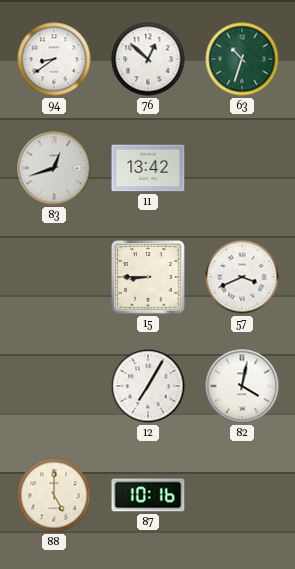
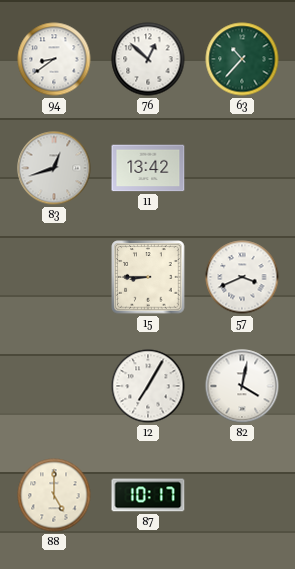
63: 10:33 -> 10:37
87: 10:16 -> 10:17
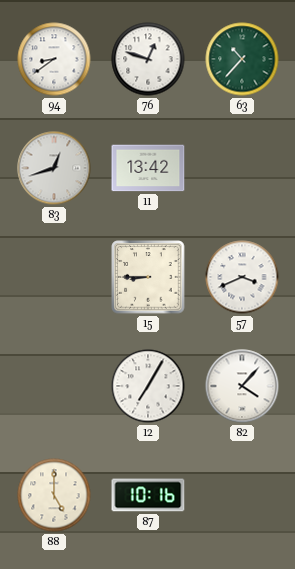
76: 12:52 -> 12:48
82: 4:02 -> 4:07
87: 10:17 -> 10:16
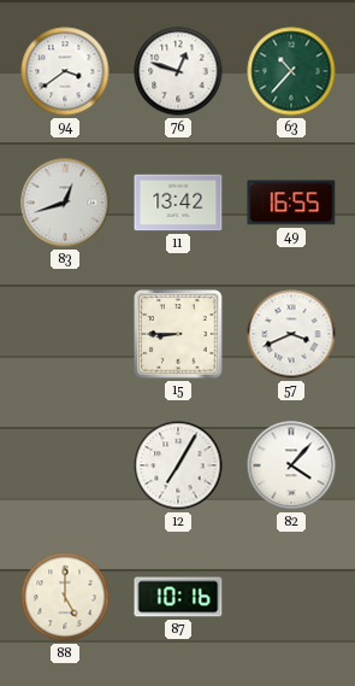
94: 8:39 -> 3:39
49: none -> 16:55
